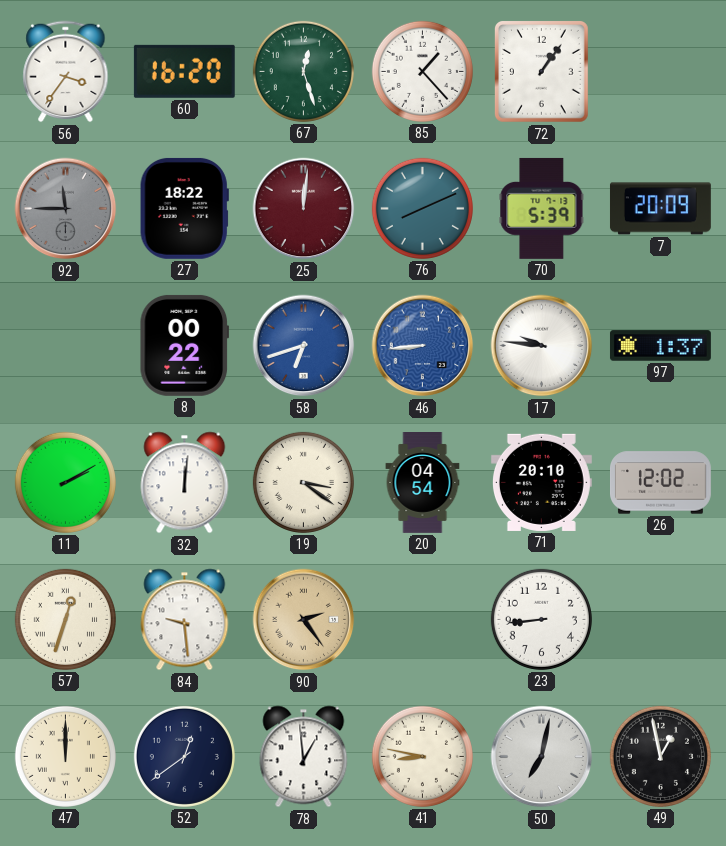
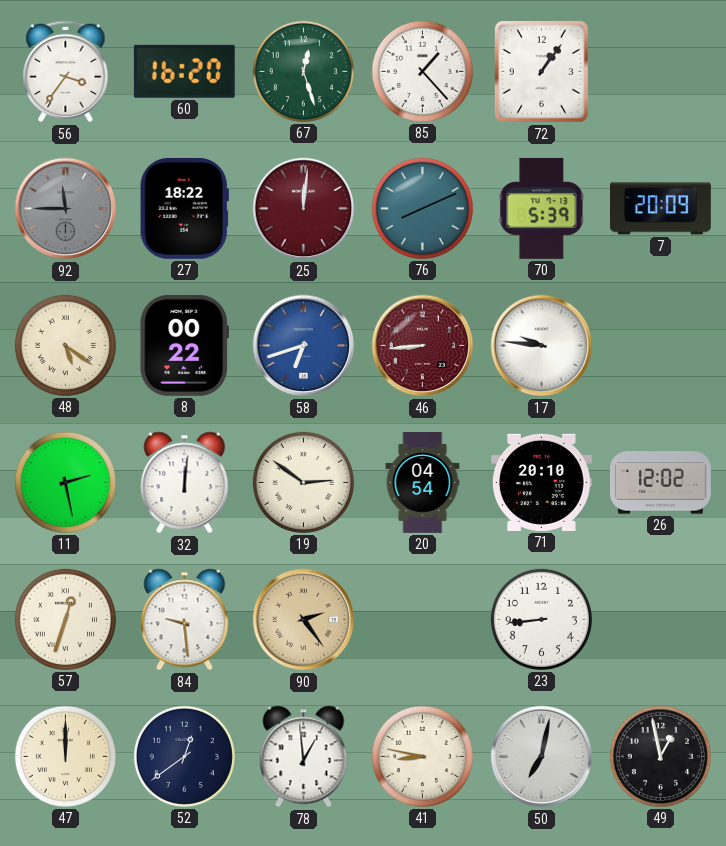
48: none -> 5:21
46 dial: blue -> burgundy
97: 1:37 -> none
11: 2:10 -> 2:28
19: 3:21 -> 2:51
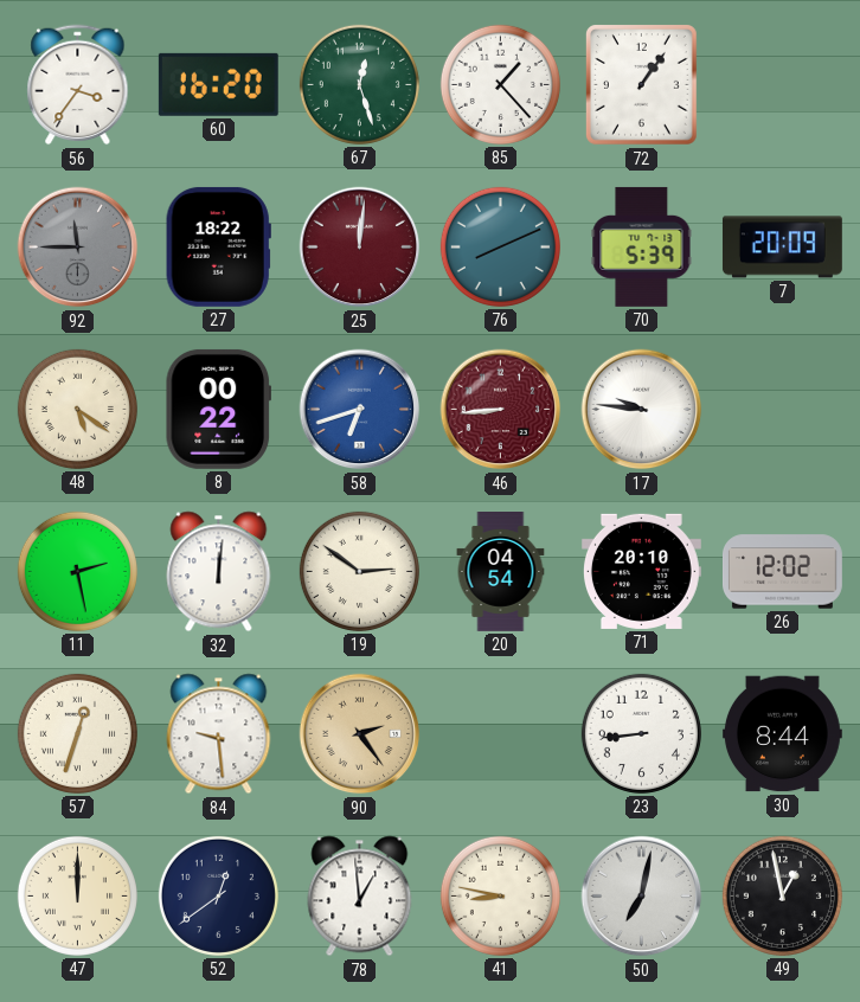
30: none -> 8:44
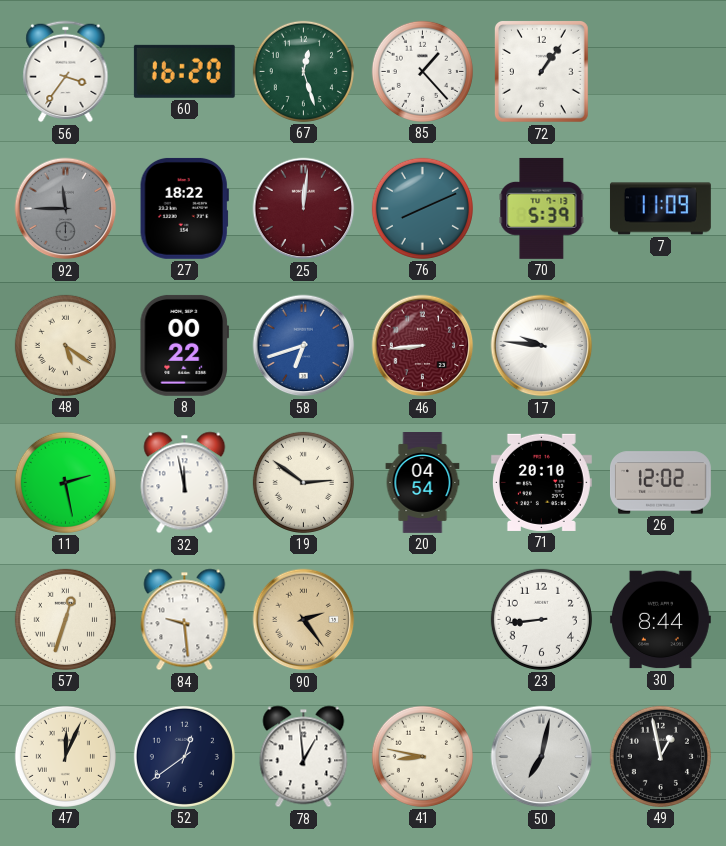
7: 20:09 -> 11:09
32: 12:01 -> 11:58
47: 12:00 -> 12:04
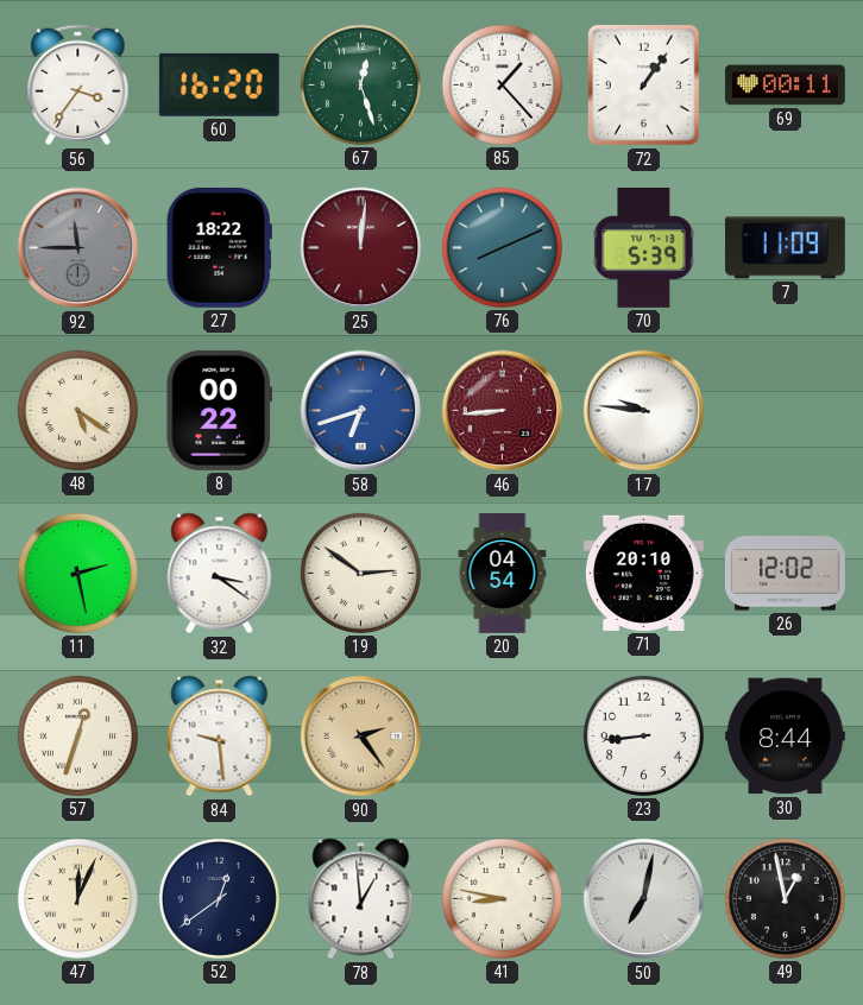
69: none -> 00:11
32: 11:58 -> 3:21
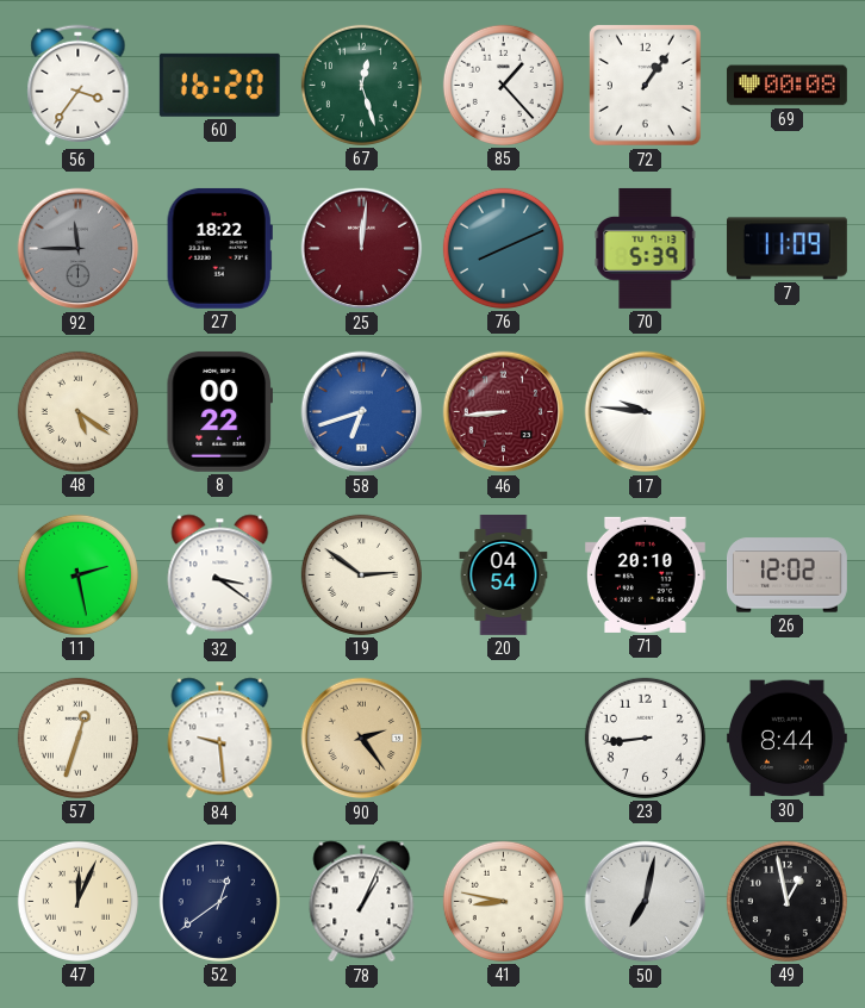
69: 00:11 -> 00:08
78: 12:59 -> 1:04
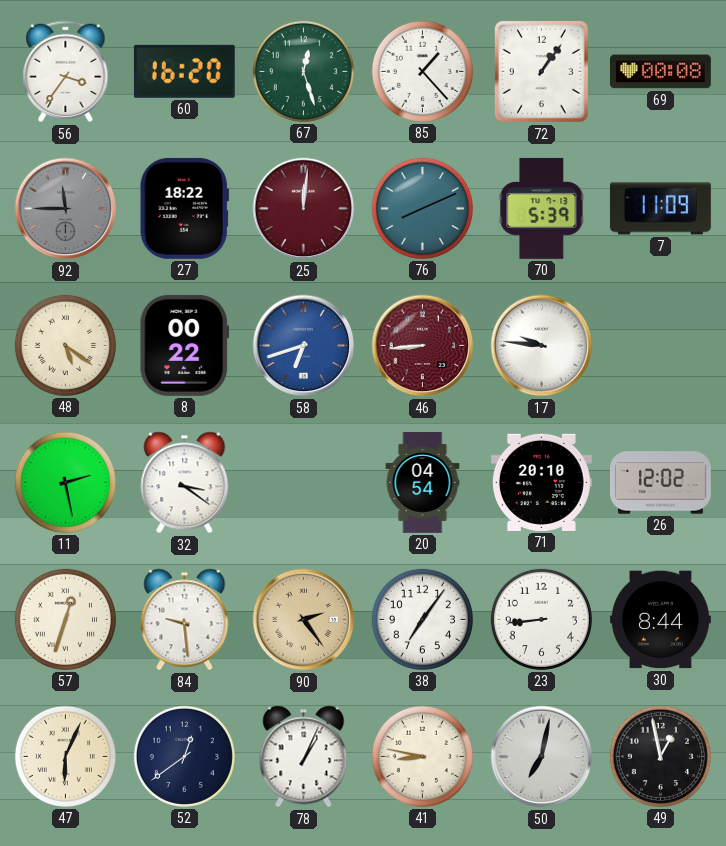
19: 2:51 -> none
38: none -> 7:06
47: 12:04 -> 6:04
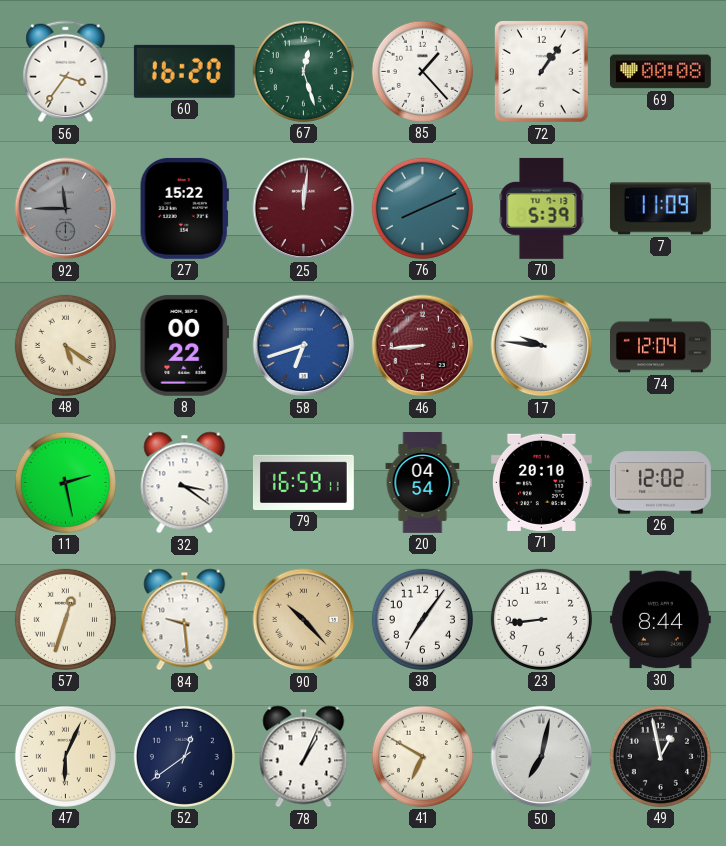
27: 18:22 -> 15:22
74: none -> 12:04
79: none -> 16:59
90: 2:24 -> 10:23
41: 8:47 -> 6:50
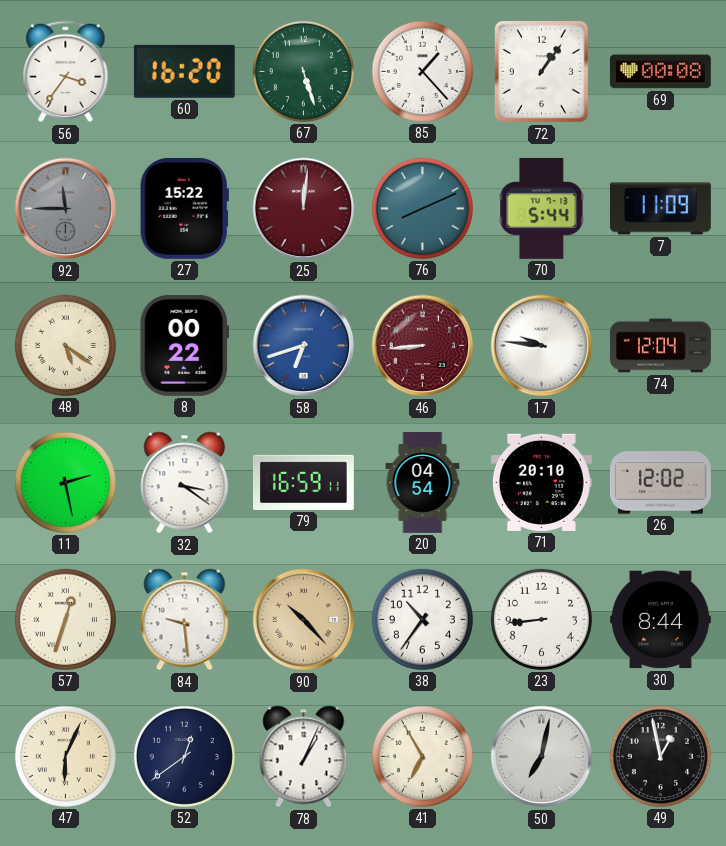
67: 12:27 -> 5:27
70: 5:39 -> 5:44
38: 7:06 -> 10:36
41: 6:50 -> 6:55
